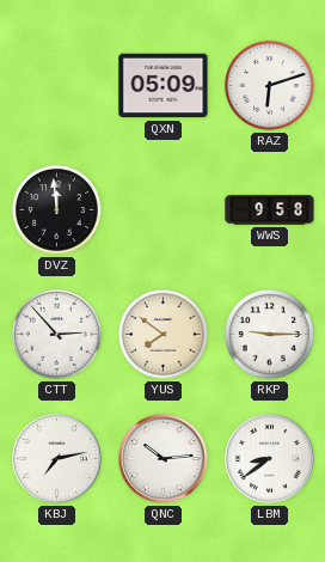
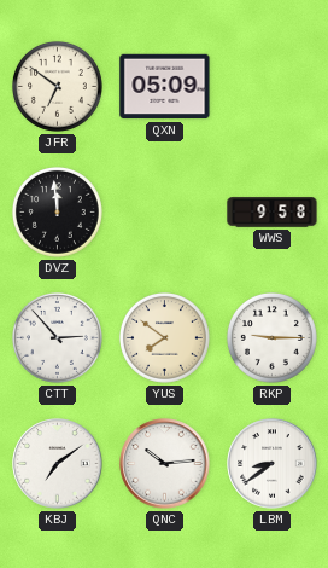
JFR: none -> 6:51
RAZ: 6:12 -> none
KBJ: 7:13 -> 7:09
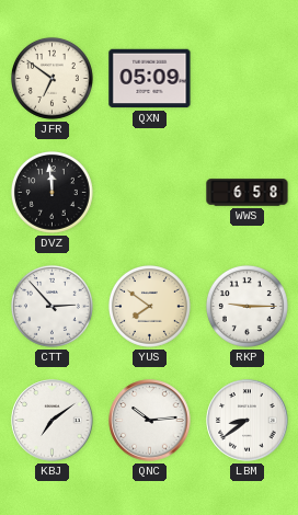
WWS: 9:58 -> 6:58
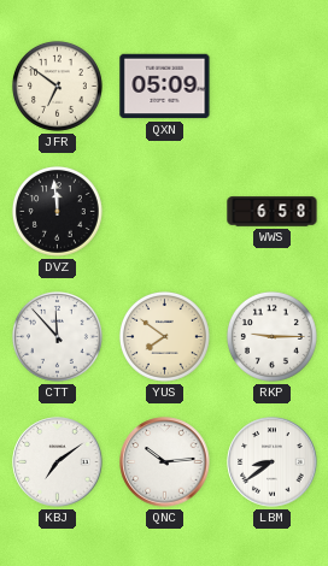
CTT: 2:53 -> 11:53
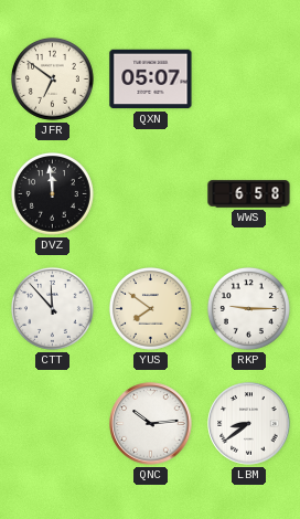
QXN: 05:09 -> 05:07
KBJ: 7:09 -> none
